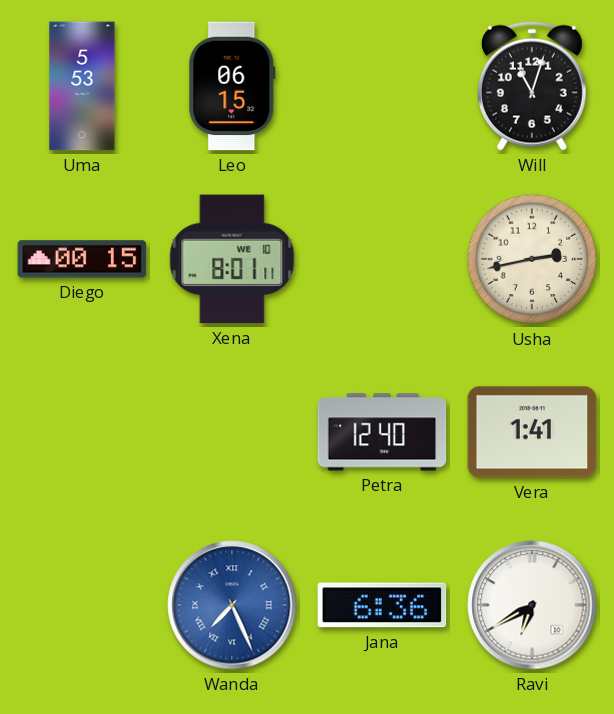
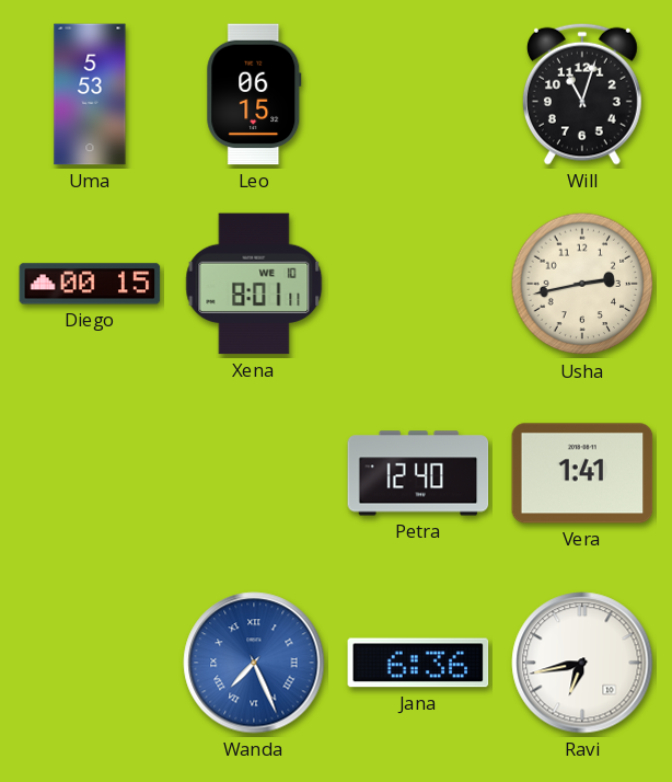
Ravi: 6:40 -> 6:43
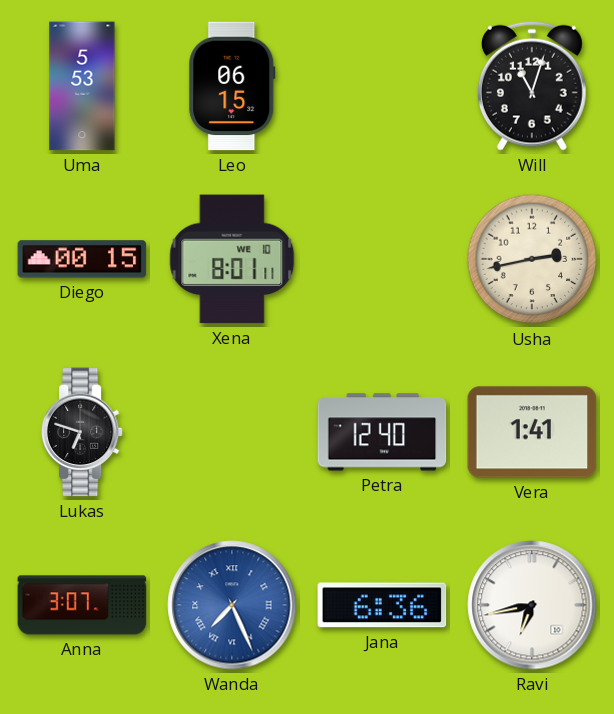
Lukas: none -> 6:48
Anna: none -> 3:07
